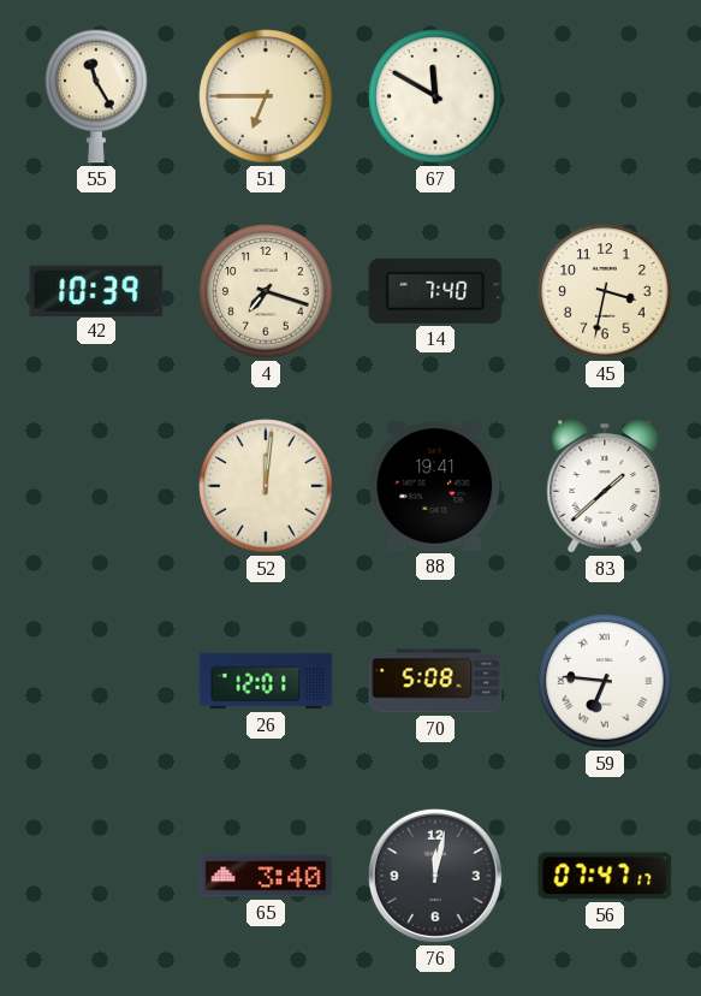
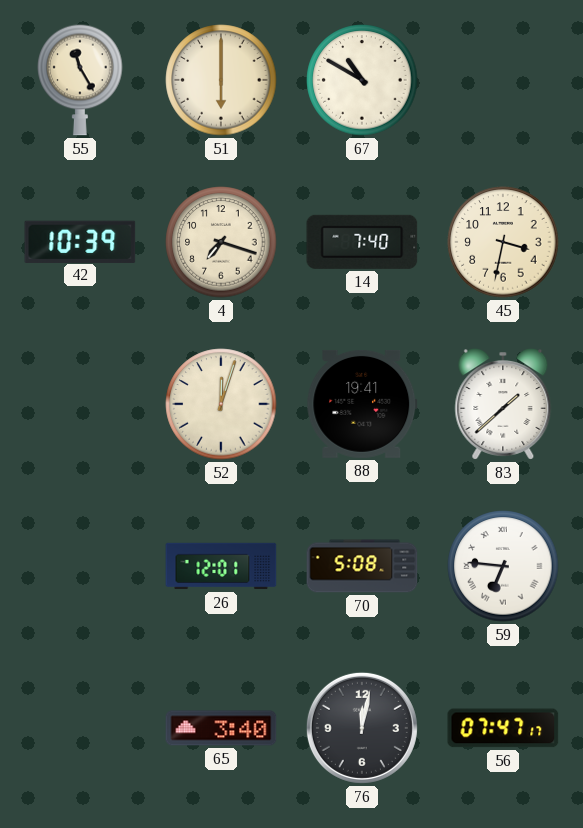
51: 6:45 -> 6:00
67: 11:50 -> 10:50
52: 12:01 -> 12:03
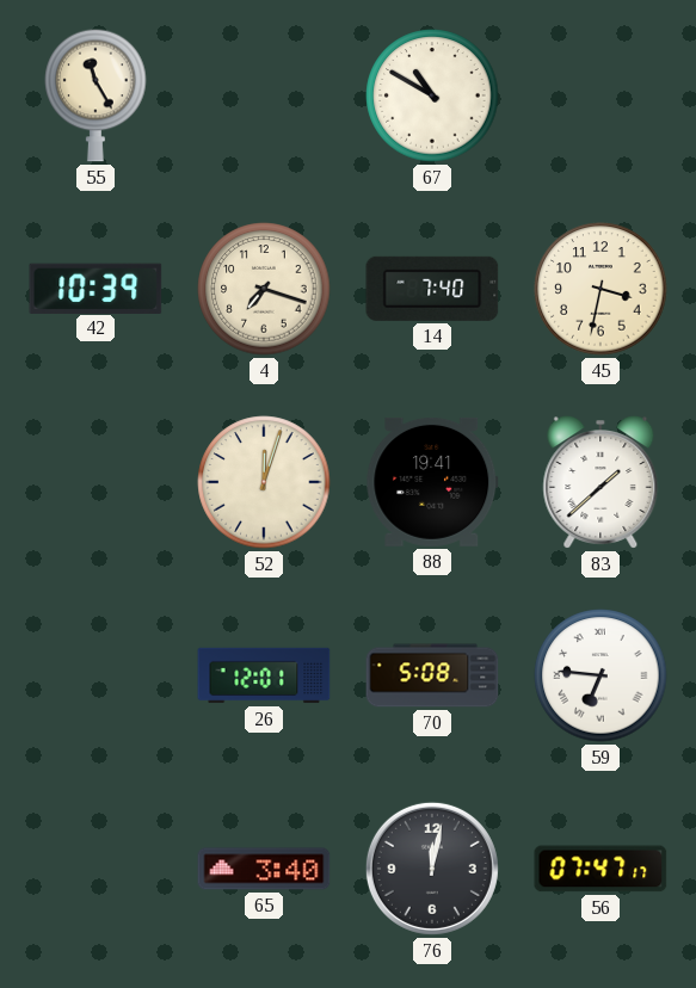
51: 6:00 -> none
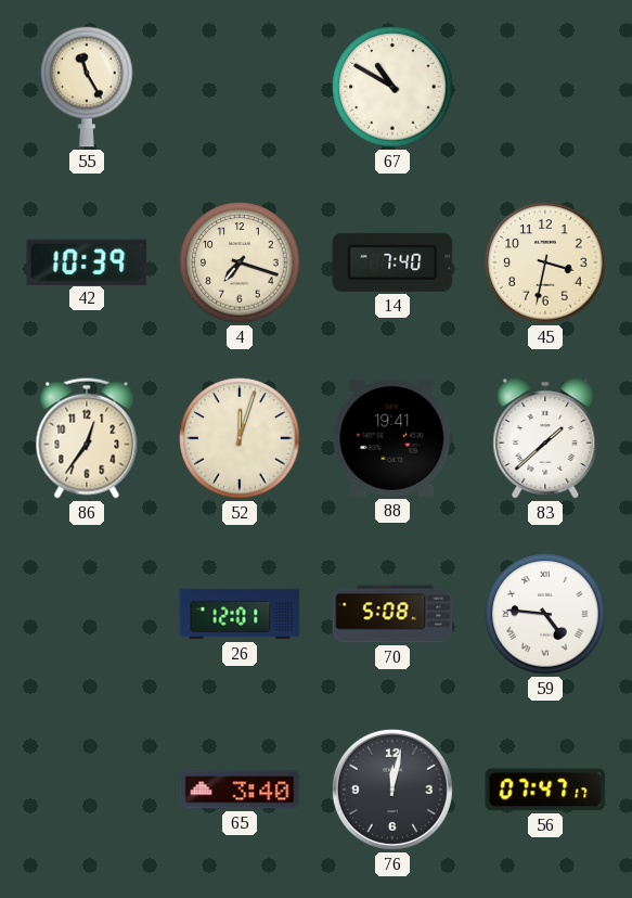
86: none -> 12:36
59: 6:46 -> 4:46
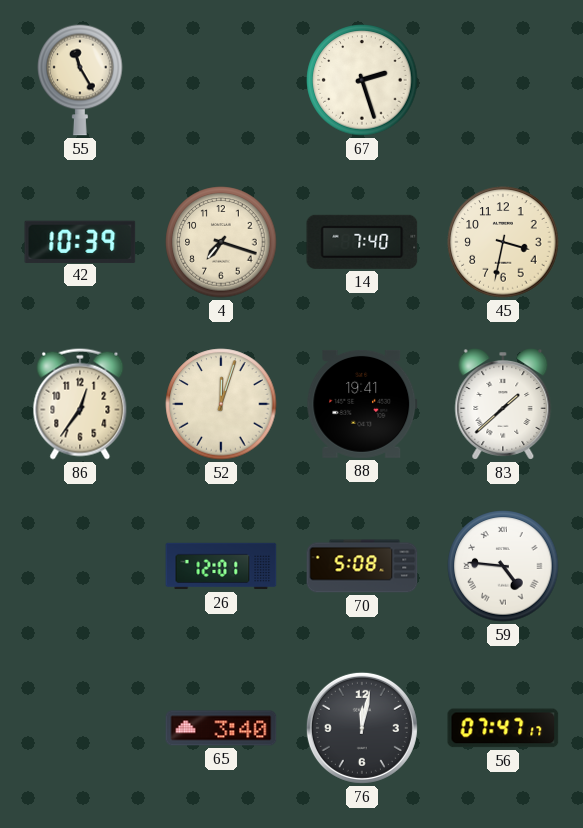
67: 10:50 -> 2:27
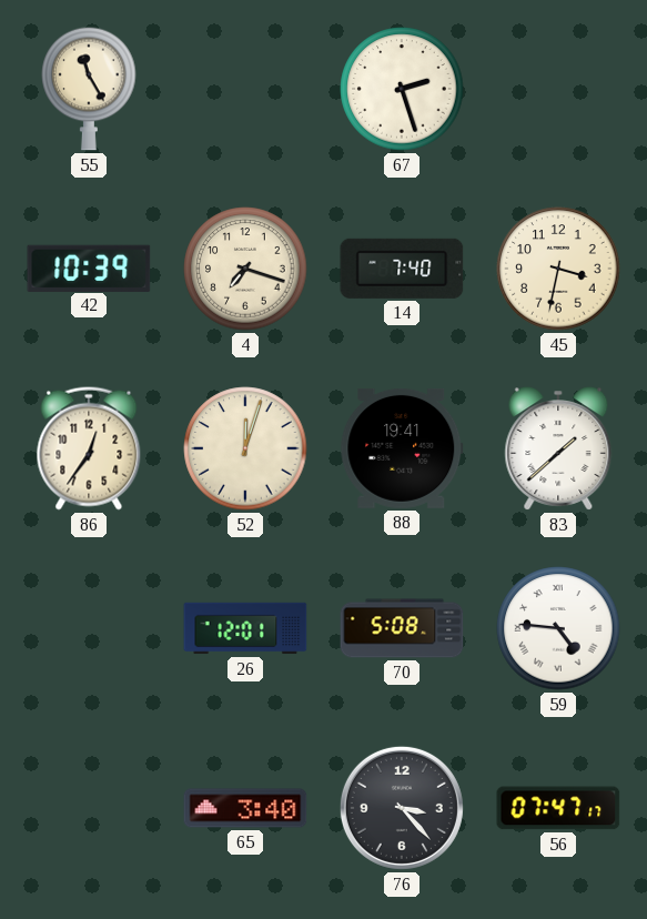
76: 12:02 -> 3:23
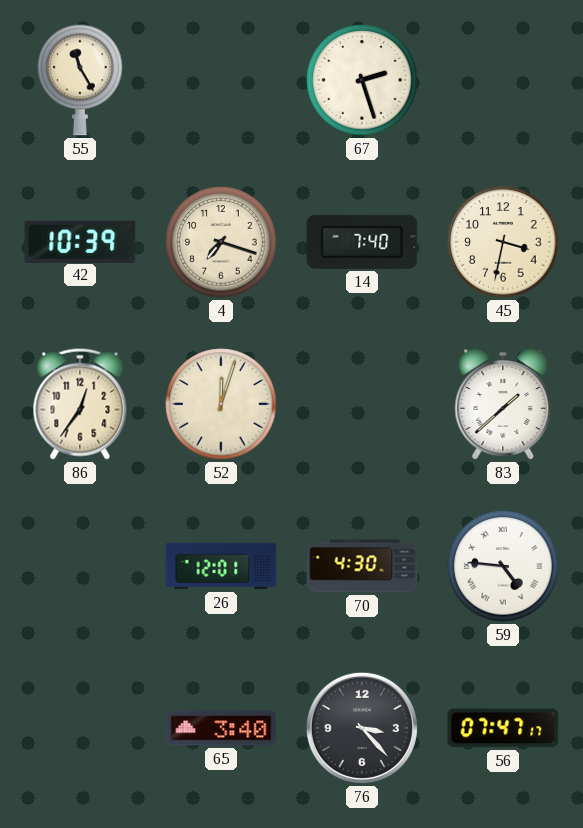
88: 19:41 -> none
70: 5:08 -> 4:30
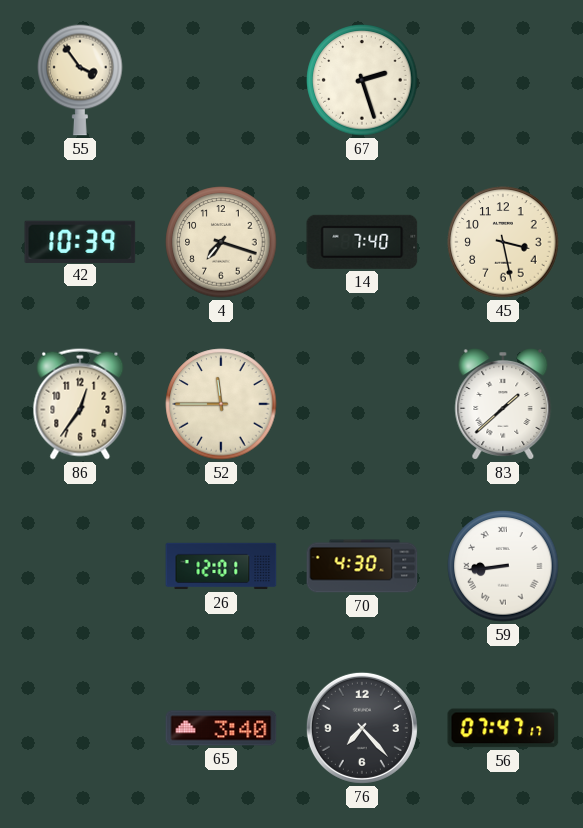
55: 11:25 -> 3:54
45: 3:32 -> 3:28
52: 12:03 -> 11:45
59: 4:46 -> 8:44
76: 3:23 -> 7:23
